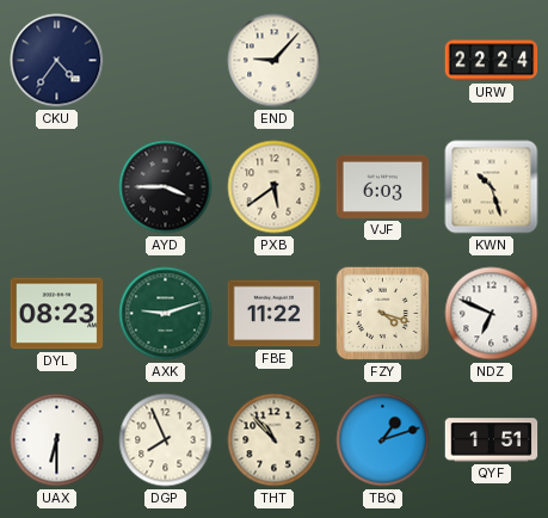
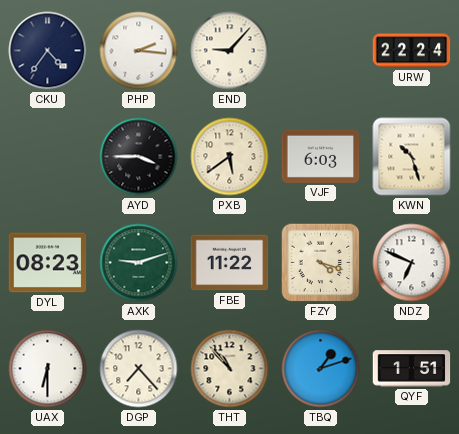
PHP: none -> 2:16
DGP: 7:56 -> 7:23
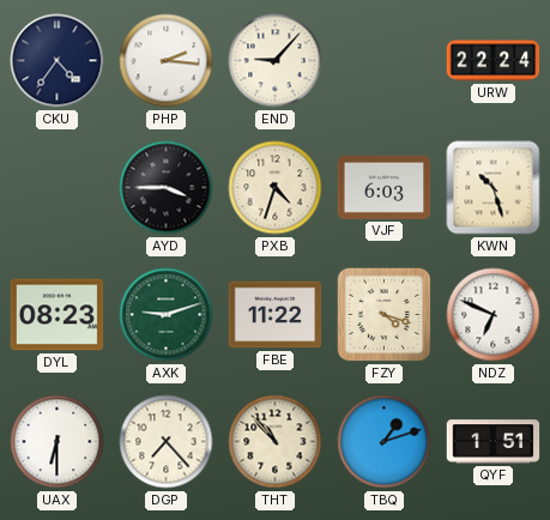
PXB: 5:39 -> 4:33
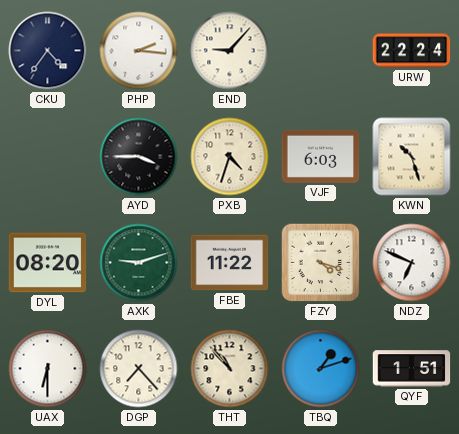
DYL: 08:23 -> 08:20
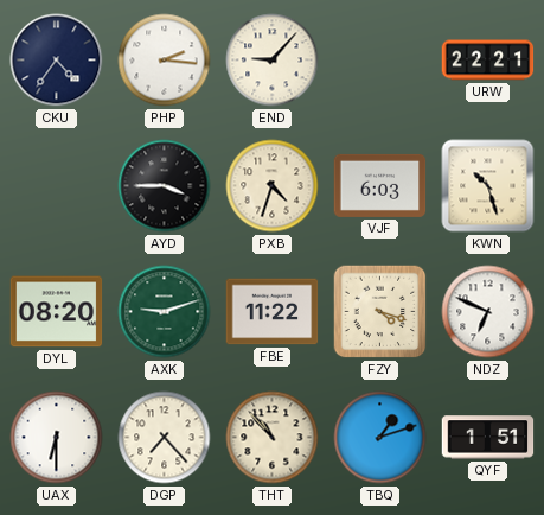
URW: 22:24 -> 22:21
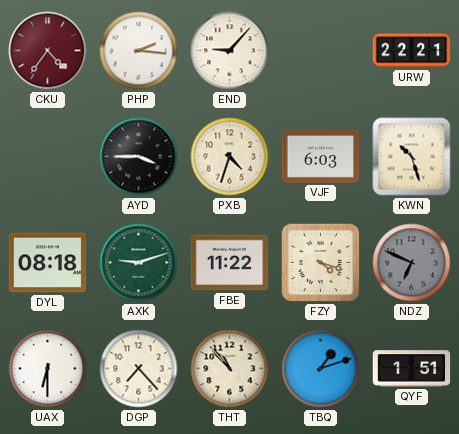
CKU dial: navy -> burgundy
DYL: 08:20 -> 08:18
NDZ dial: white -> grey
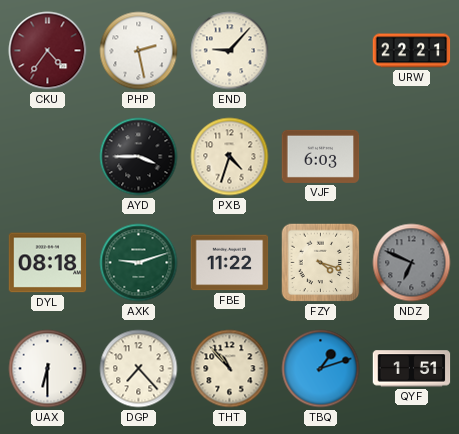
PHP: 2:16 -> 2:28
KWN: 10:27 -> none
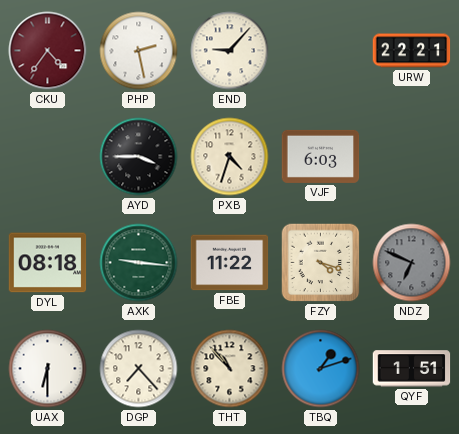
AXK: 9:12 -> 9:16
